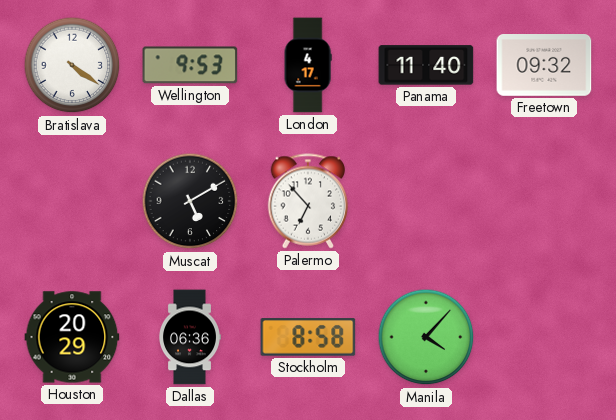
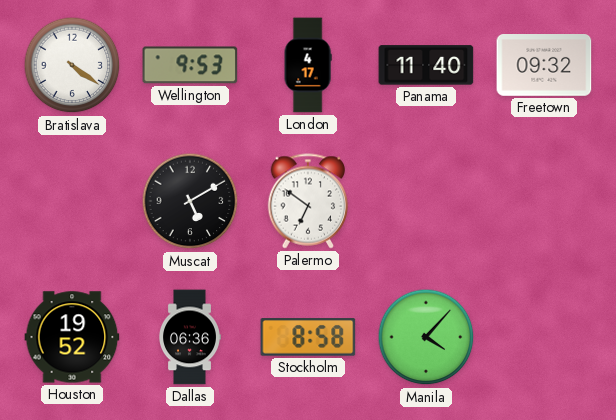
Palermo: 6:53 -> 6:51
Houston: 20:29 -> 19:52
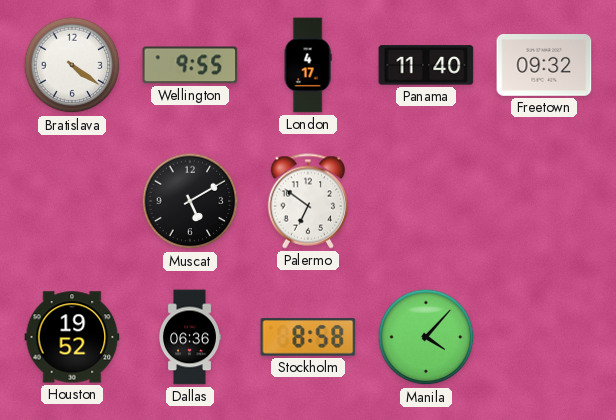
Wellington: 9:53 -> 9:55
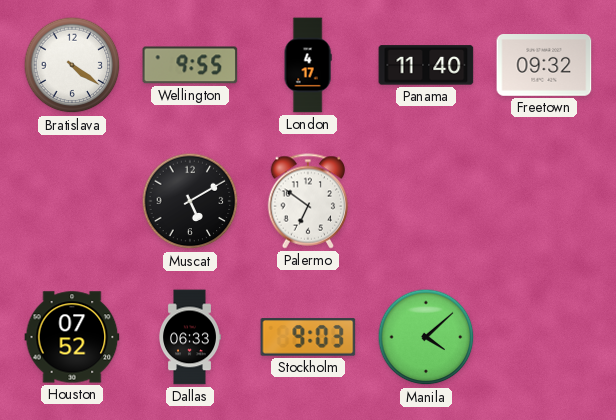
Houston: 19:52 -> 07:52
Dallas: 06:36 -> 06:33
Stockholm: 8:58 -> 9:03
Manila: 4:07 -> 4:08
